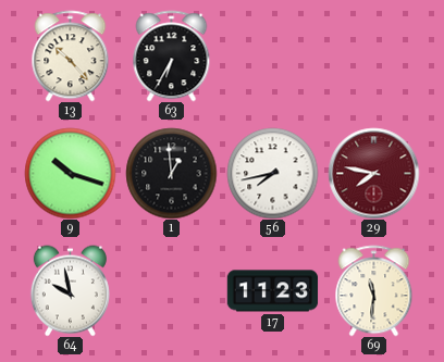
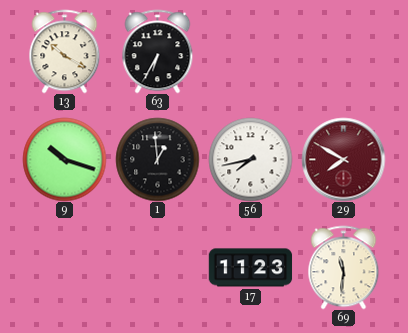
13: 10:23 -> 10:20
29: 7:47 -> 7:50
64: 9:58 -> none
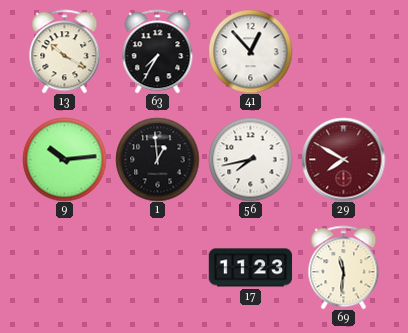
63: 6:35 -> 7:35
41: none -> 12:53
9: 10:18 -> 10:14
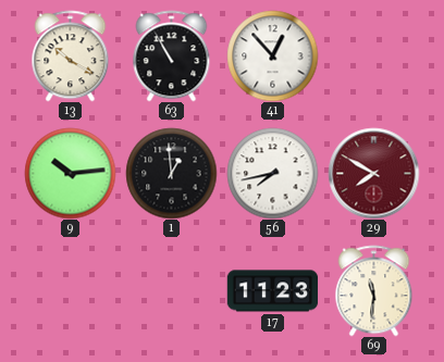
63: 7:35 -> 10:55
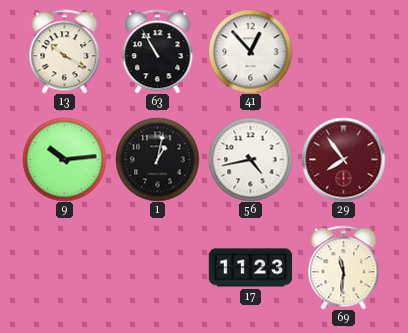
1: 12:59 -> 1:02
56: 7:43 -> 4:43
29: 7:50 -> 7:54
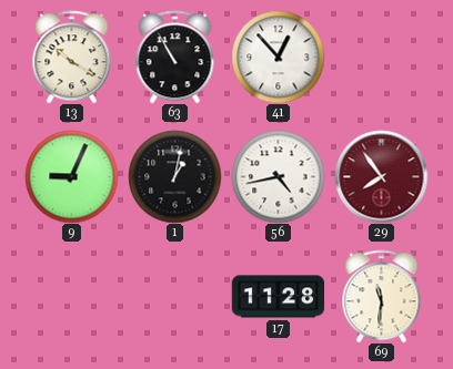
9: 10:14 -> 9:04
17: 11:23 -> 11:28
